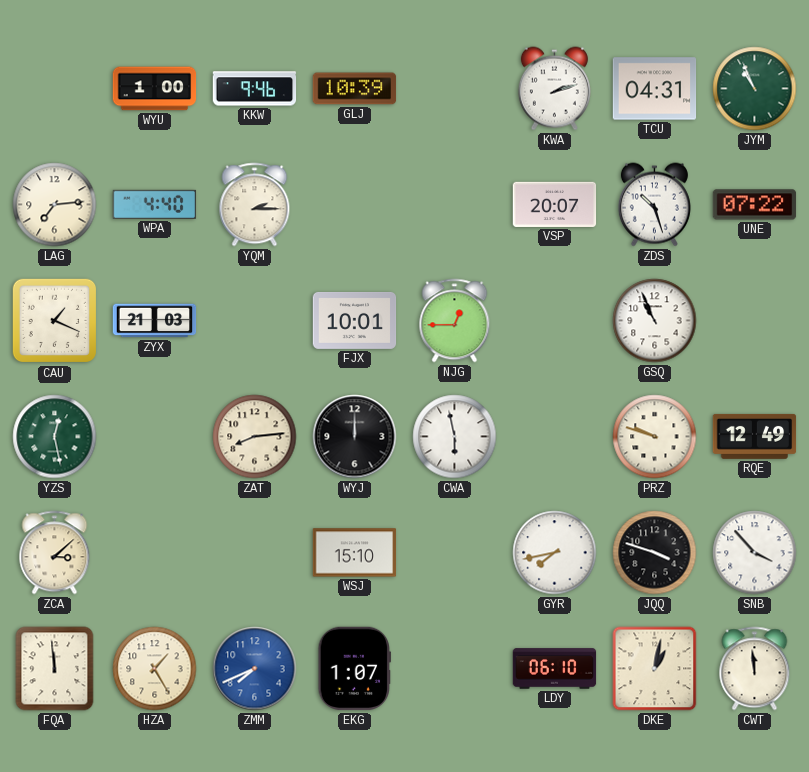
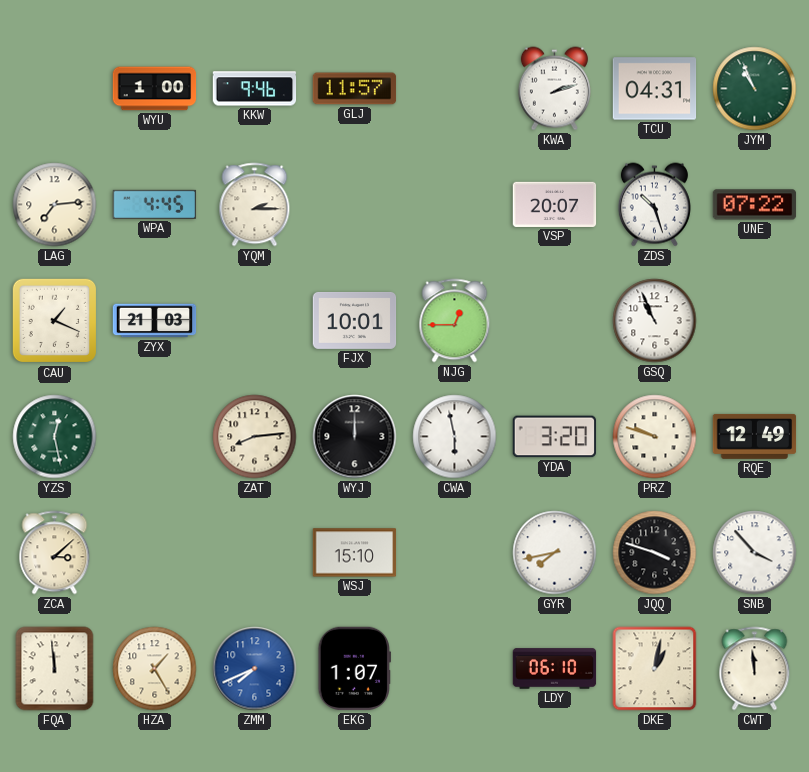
GLJ: 10:39 -> 11:57
WPA: 4:40 -> 4:45
YDA: none -> 3:20
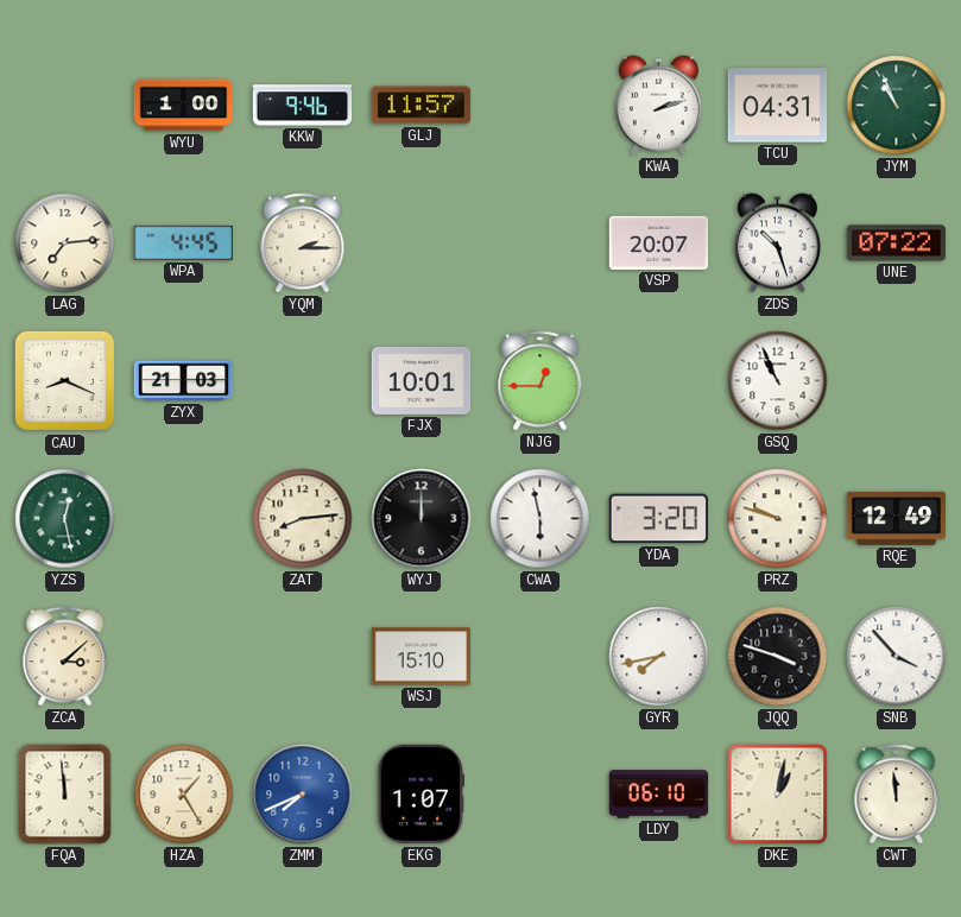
CAU: 1:19 -> 8:19
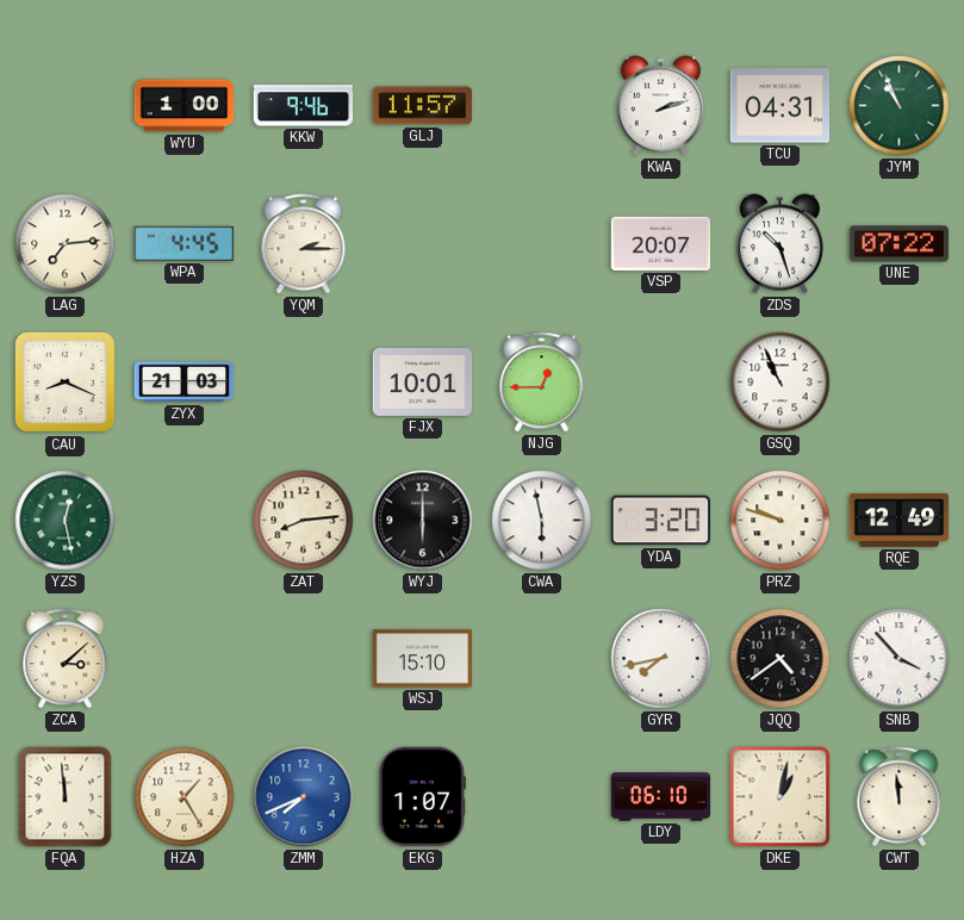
WYJ: 12:00 -> 6:00
JQQ: 3:48 -> 4:39
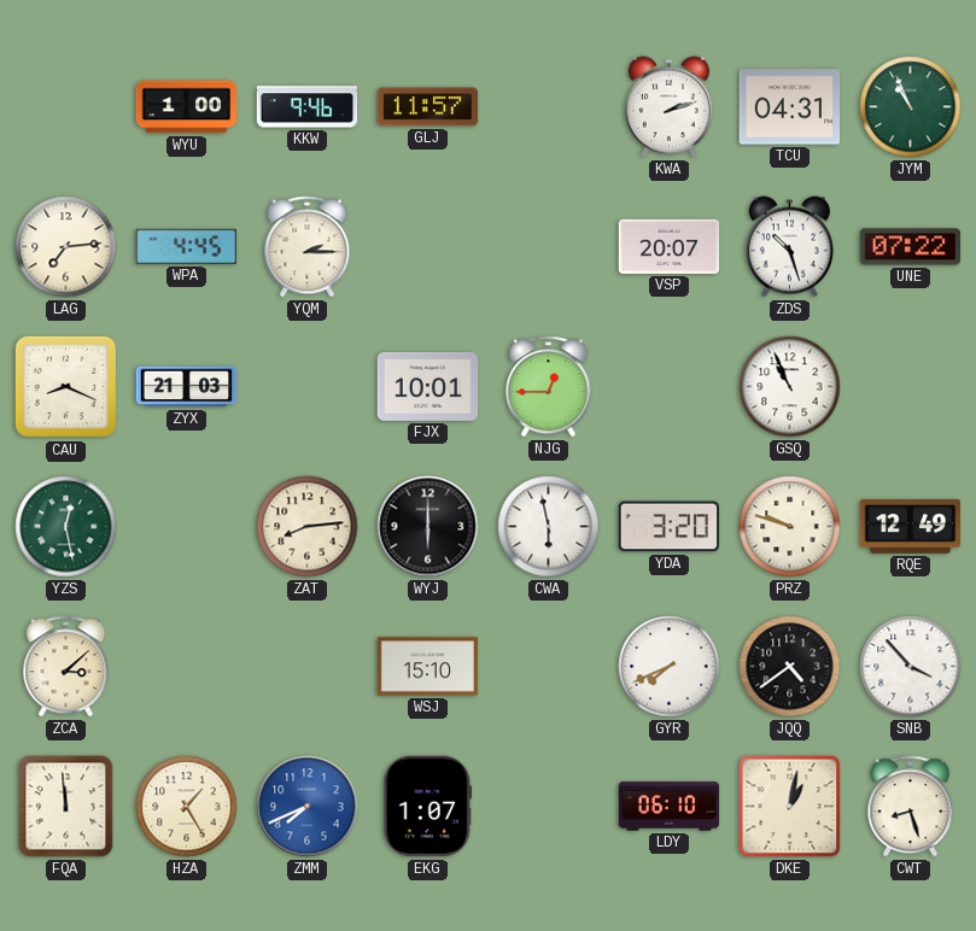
GYR: 7:43 -> 7:41
CWT: 11:59 -> 8:27
